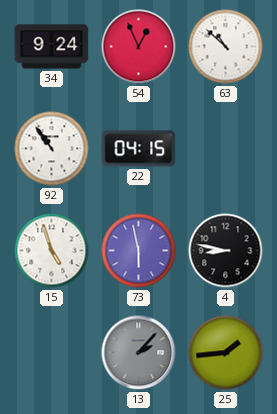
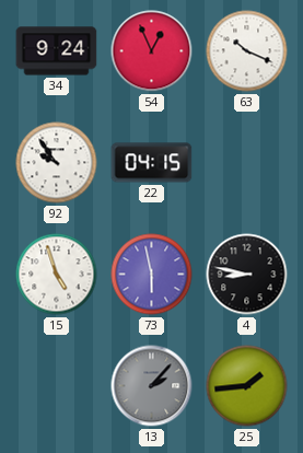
63: 10:52 -> 10:19
92: 10:54 -> 9:54
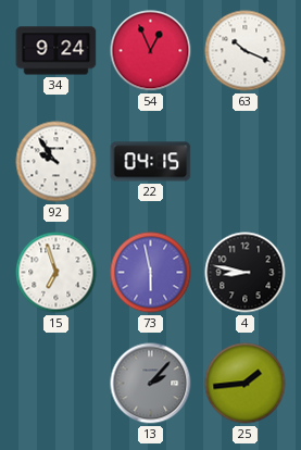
15: 4:57 -> 6:57
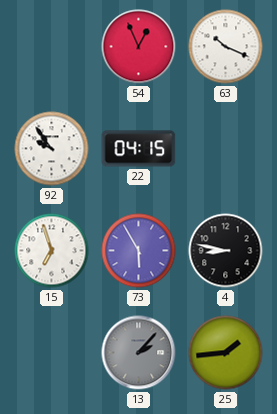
34: 9:24 -> none
73: 5:58 -> 5:55
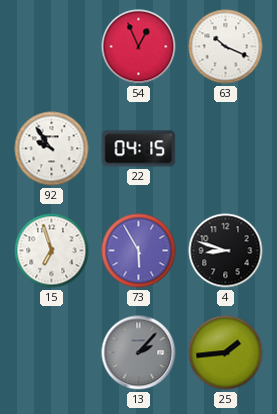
4: 8:47 -> 8:48
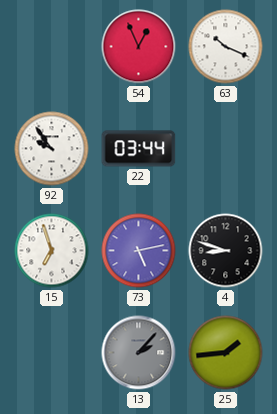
22: 04:15 -> 03:44
73: 5:55 -> 5:13
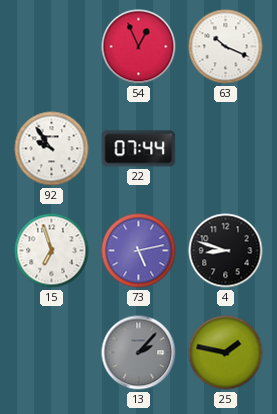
22: 03:44 -> 07:44
25: 1:44 -> 1:47
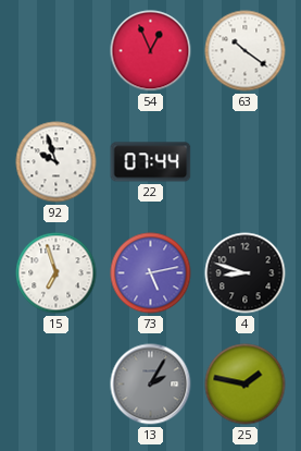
63: 10:19 -> 10:21
92: 9:54 -> 9:57
13: 2:07 -> 2:05
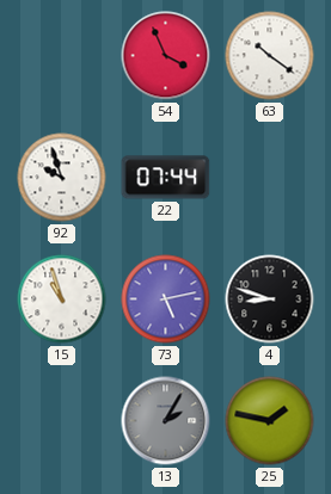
54: 12:56 -> 3:56
15: 6:57 -> 10:57
